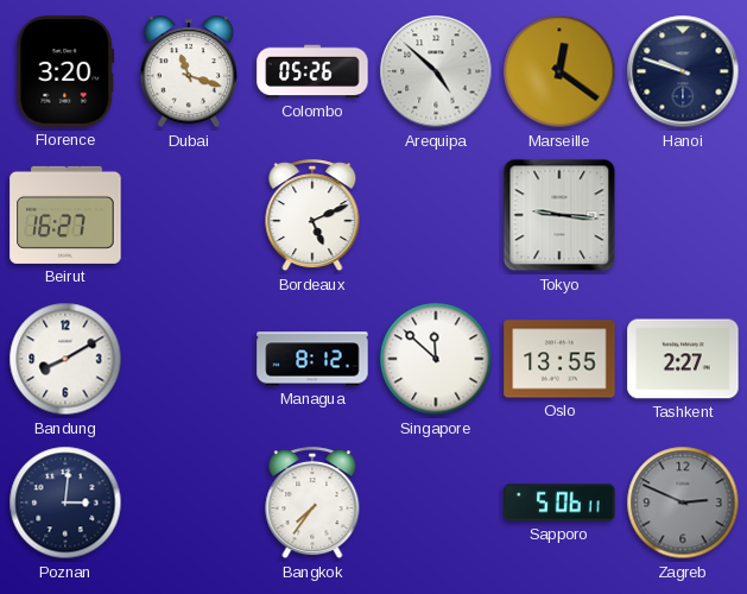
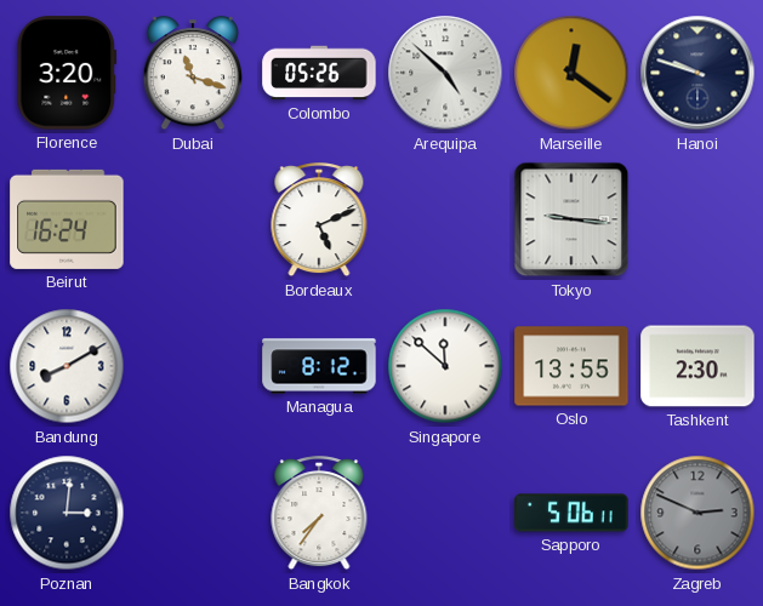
Beirut: 16:27 -> 16:24
Tashkent: 2:27 -> 2:30
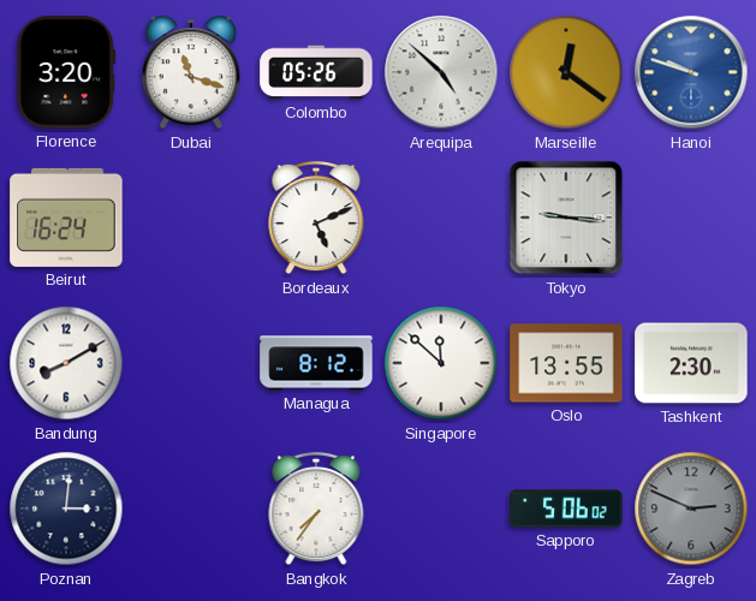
Hanoi dial: navy -> blue
Sapporo: 5:06:11 -> 5:06:02
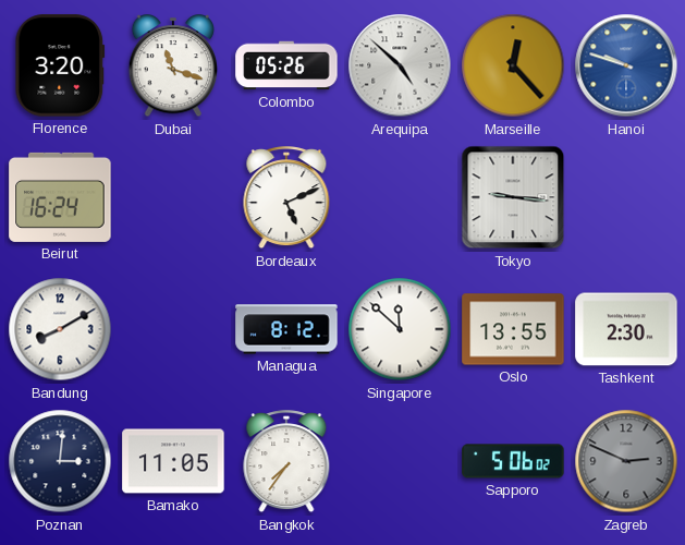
Marseille: 12:21 -> 12:23
Bamako: none -> 11:05
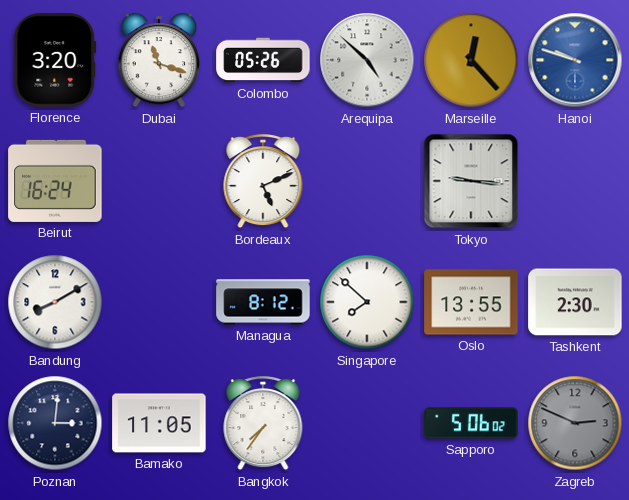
Singapore: 11:52 -> 7:52
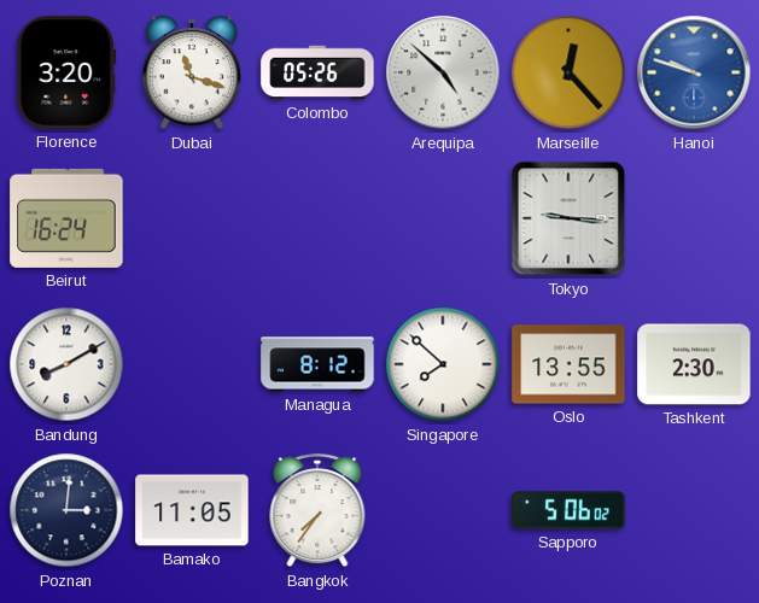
Bordeaux: 5:11 -> none
Zagreb: 2:49 -> none
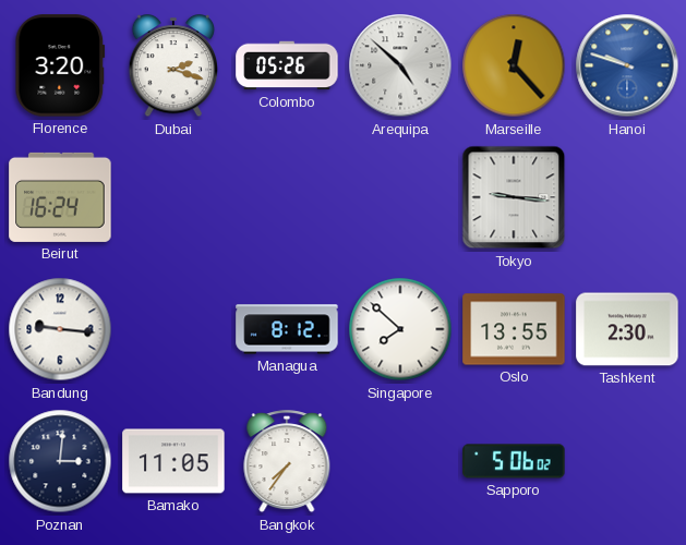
Dubai: 11:18 -> 2:18
Bandung: 8:10 -> 9:16
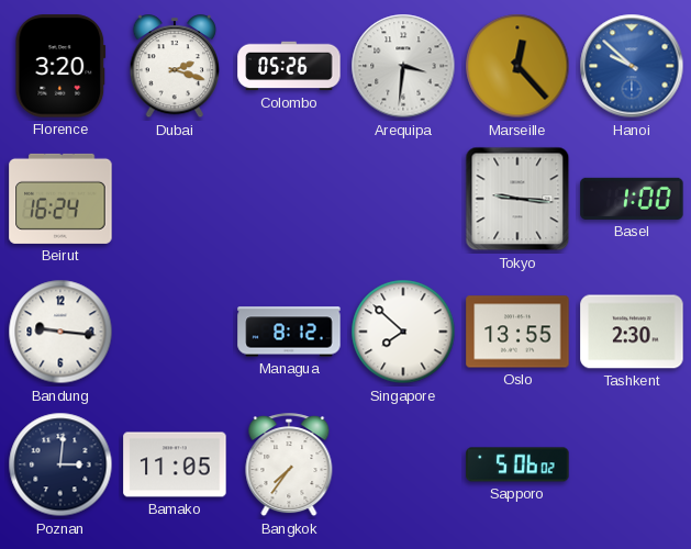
Arequipa: 4:52 -> 3:31
Hanoi: 9:48 -> 9:52
Basel: none -> 1:00
